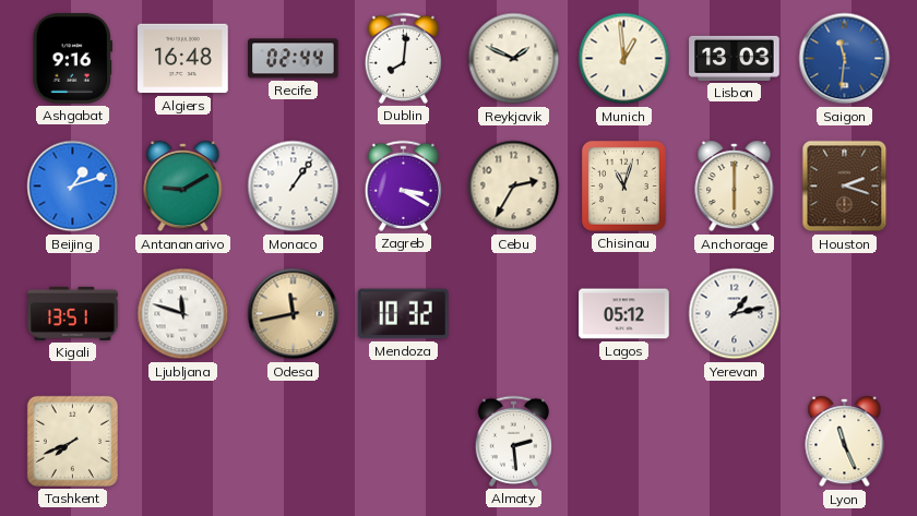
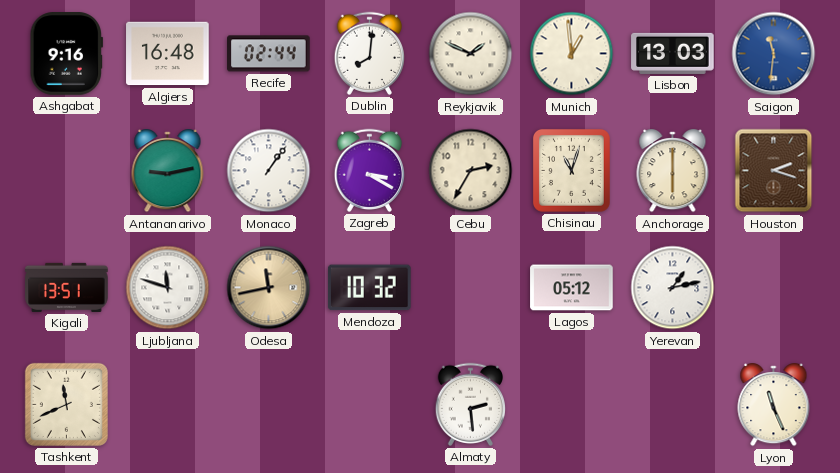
Beijing: 1:12 -> none
Antananarivo: 9:10 -> 9:13
Tashkent: 7:41 -> 11:41
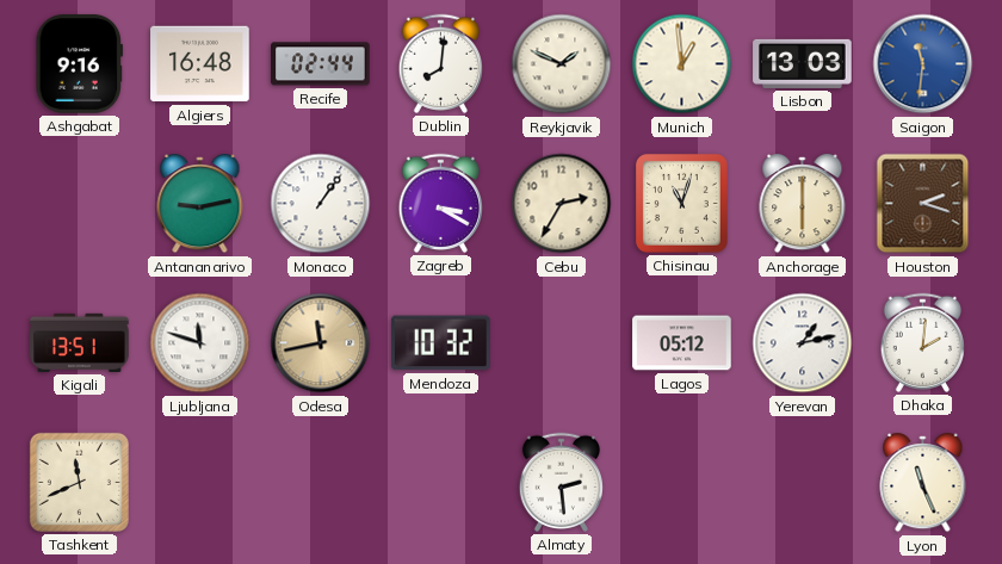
Dhaka: none -> 2:01
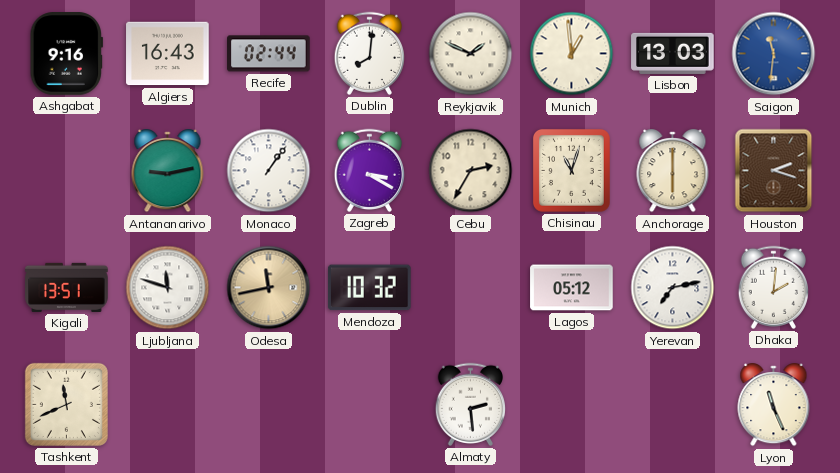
Algiers: 16:48 -> 16:43
Yerevan: 1:13 -> 7:13
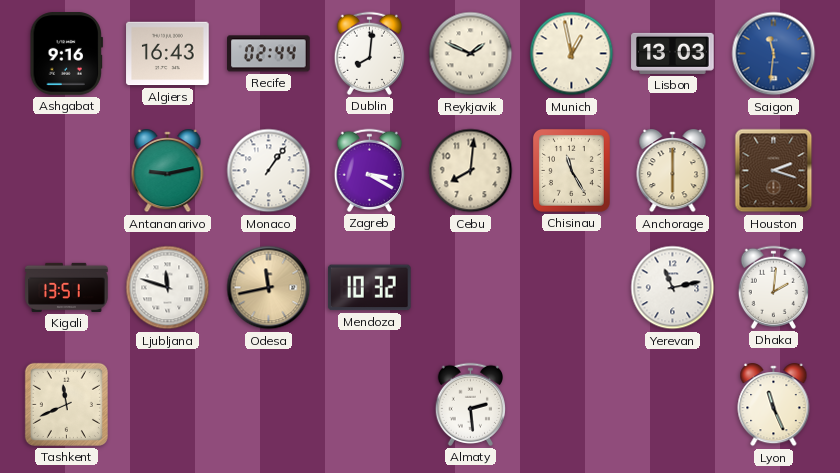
Munich: 12:59 -> 12:58
Cebu: 2:35 -> 8:01
Chisinau: 11:03 -> 11:25
Lagos: 05:12 -> none
Yerevan: 7:13 -> 11:13
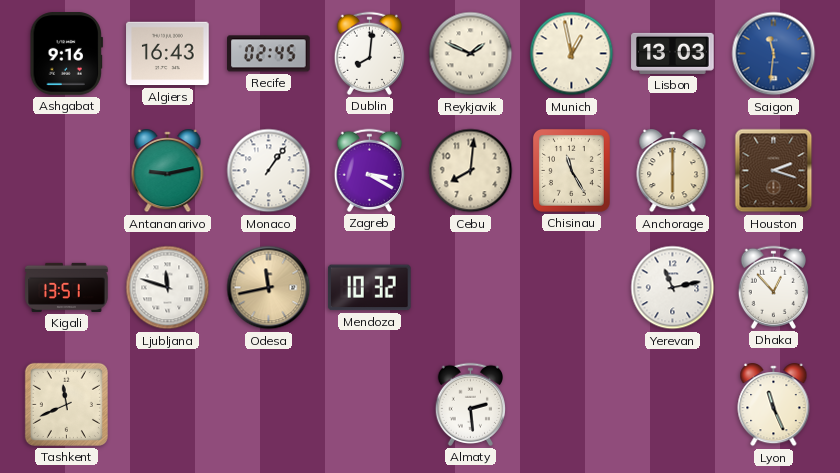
Recife: 02:44 -> 02:45
Dhaka: 2:01 -> 12:53
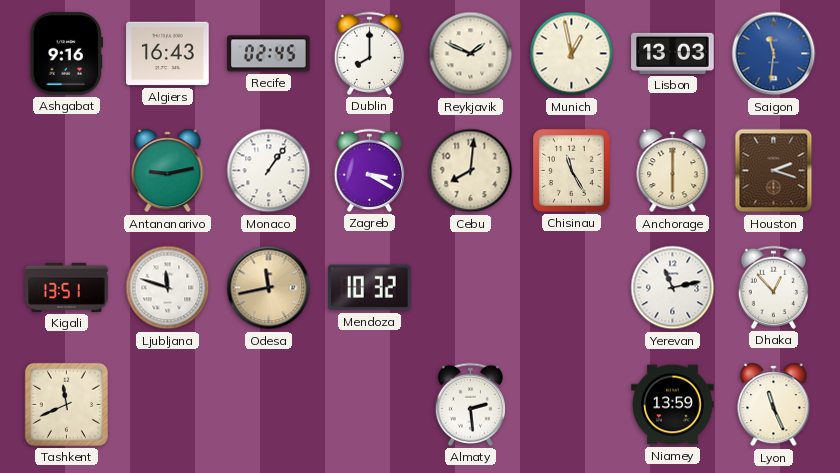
Dublin: 8:01 -> 8:00
Niamey: none -> 13:59
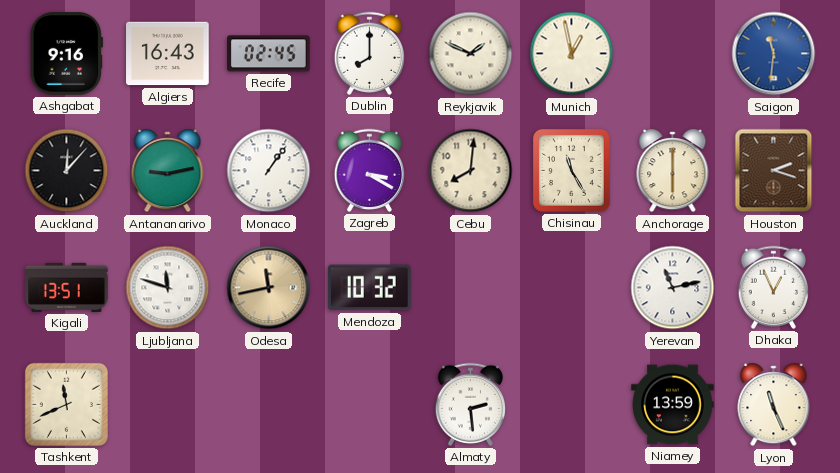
Lisbon: 13:03 -> none
Auckland: none -> 12:07
Dhaka: 12:53 -> 12:56
